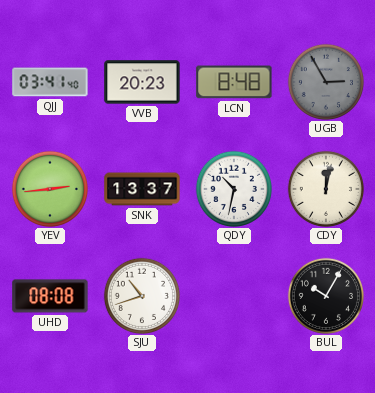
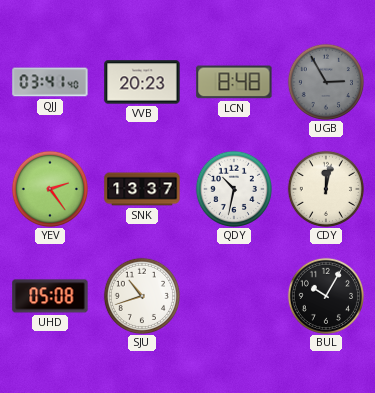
YEV: 2:44 -> 2:24
UHD: 08:08 -> 05:08
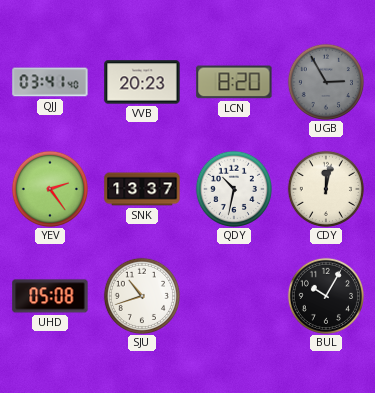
LCN: 8:48 -> 8:20
